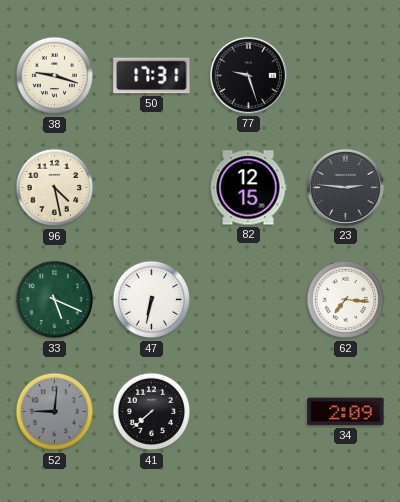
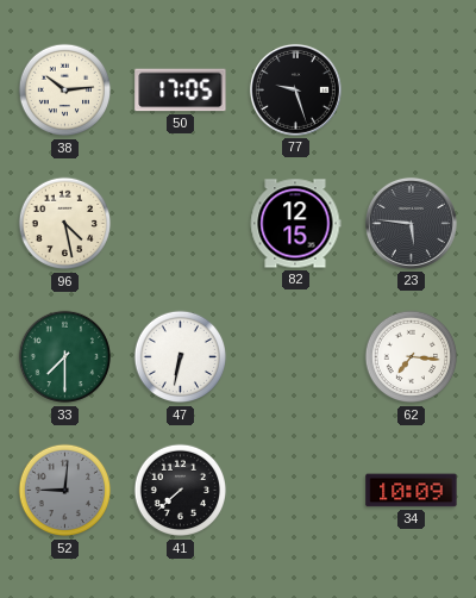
38: 9:18 -> 10:14
50: 17:31 -> 17:05
23: 2:46 -> 5:46
33: 5:19 -> 7:30
34: 2:09 -> 10:09
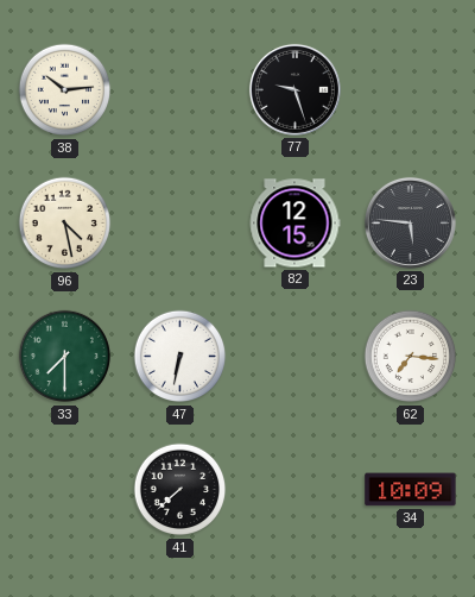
50: 17:05 -> none
52: 9:01 -> none
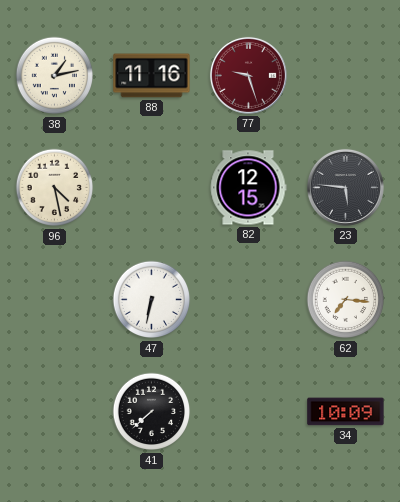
38: 10:14 -> 1:13
88: none -> 11:16
77 dial: black -> burgundy
33: 7:30 -> none
